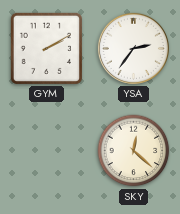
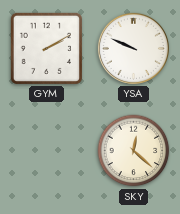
YSA: 2:36 -> 9:49
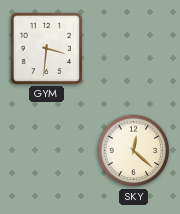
GYM: 2:10 -> 3:31
YSA: 9:49 -> none
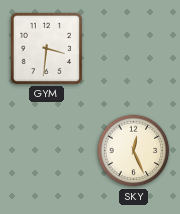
SKY: 12:22 -> 12:26
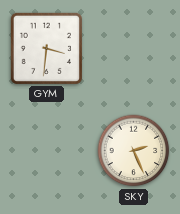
SKY: 12:26 -> 2:26
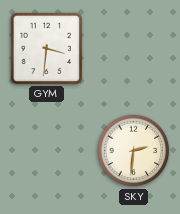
SKY: 2:26 -> 2:31
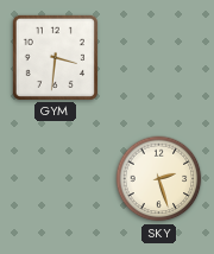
SKY: 2:31 -> 2:27
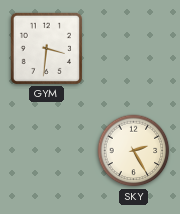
SKY: 2:27 -> 2:25
